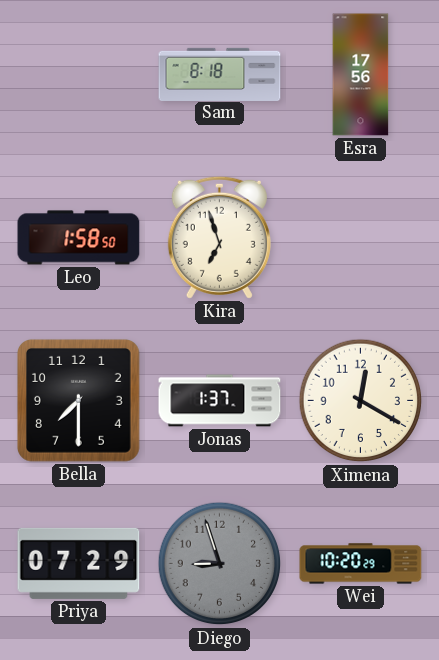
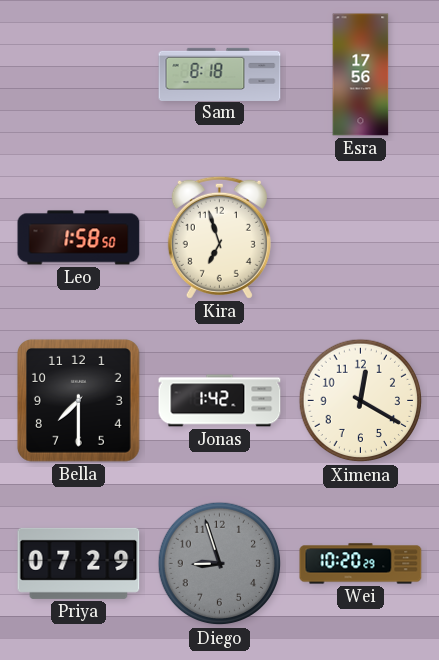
Jonas: 1:37 -> 1:42
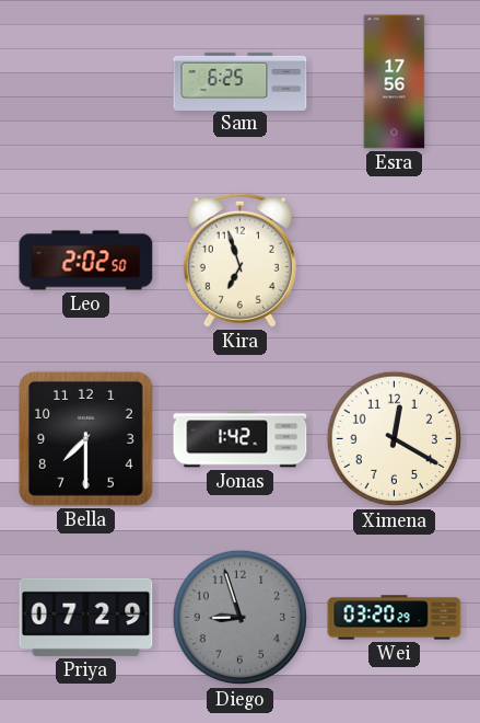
Sam: 8:18 -> 6:25
Leo: 1:58 -> 2:02
Wei: 10:20 -> 03:20
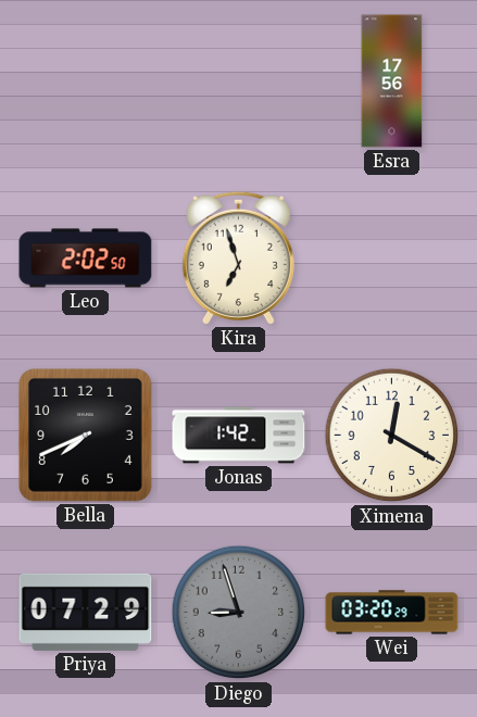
Sam: 6:25 -> none
Bella: 7:30 -> 7:41
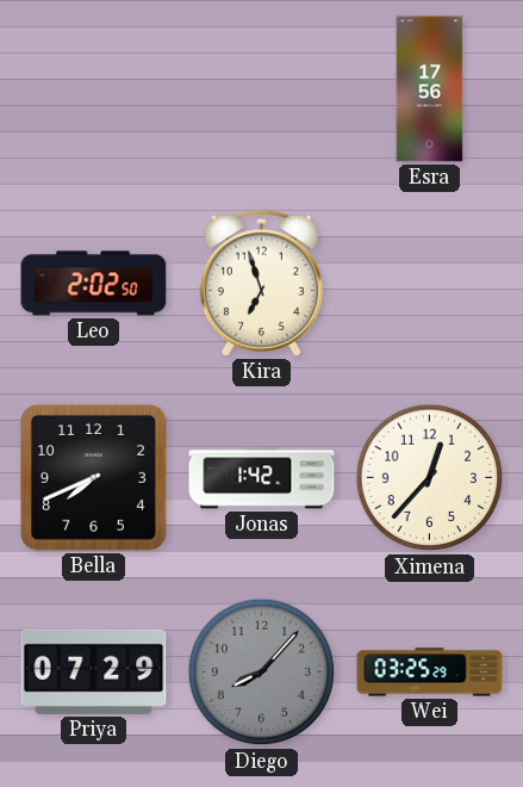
Ximena: 12:20 -> 12:37
Diego: 8:57 -> 8:07
Wei: 03:20 -> 03:25
